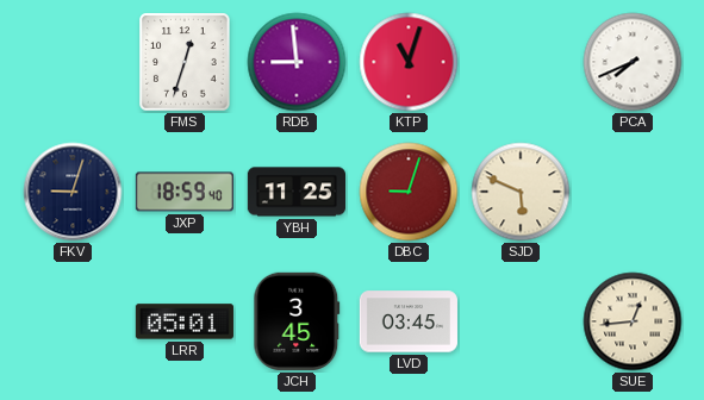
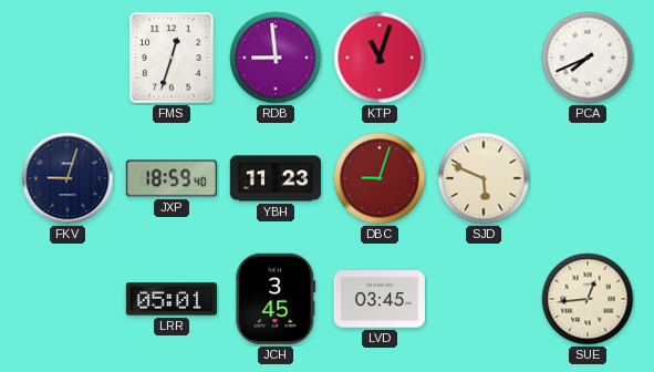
YBH: 11:25 -> 11:23
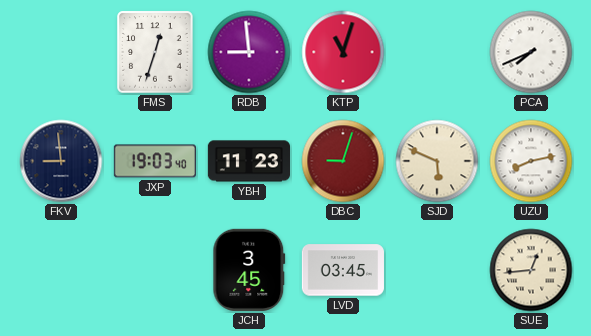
FKV: 9:03 -> 8:59
JXP: 18:59 -> 19:03
UZU: none -> 8:13
LRR: 05:01 -> none
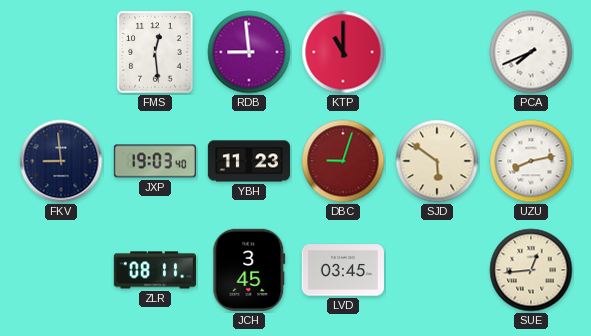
FMS: 12:33 -> 12:29
KTP: 11:03 -> 11:00
SJD: 5:49 -> 5:51
ZLR: none -> 08:11
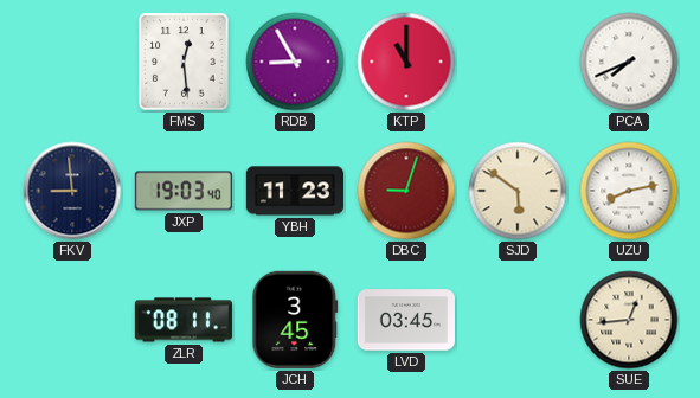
RDB: 8:59 -> 8:55
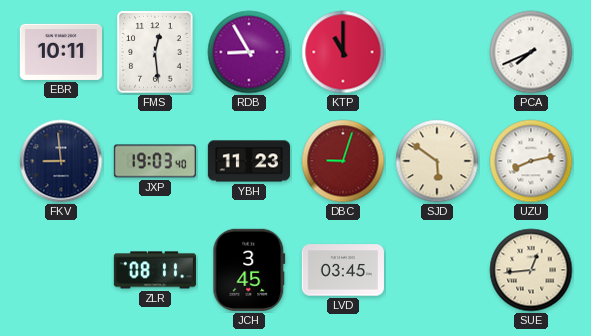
EBR: none -> 10:11
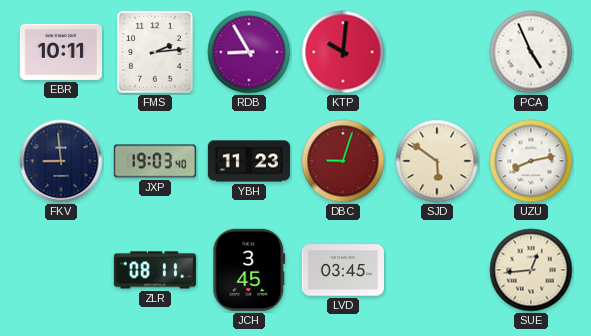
FMS: 12:29 -> 2:14
KTP: 11:00 -> 10:01
PCA: 7:41 -> 4:56
